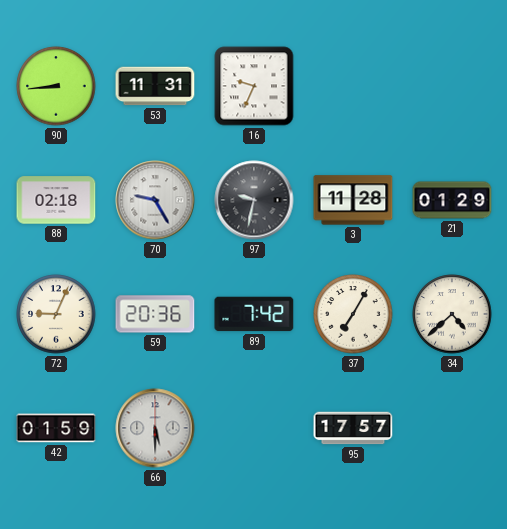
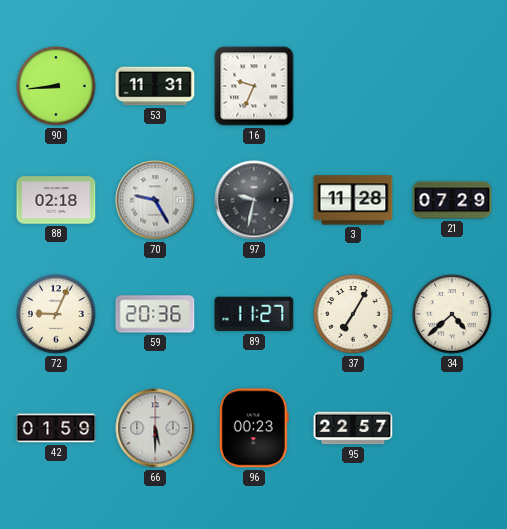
21: 01:29 -> 07:29
89: 7:42 -> 11:27
96: none -> 00:23
95: 17:57 -> 22:57
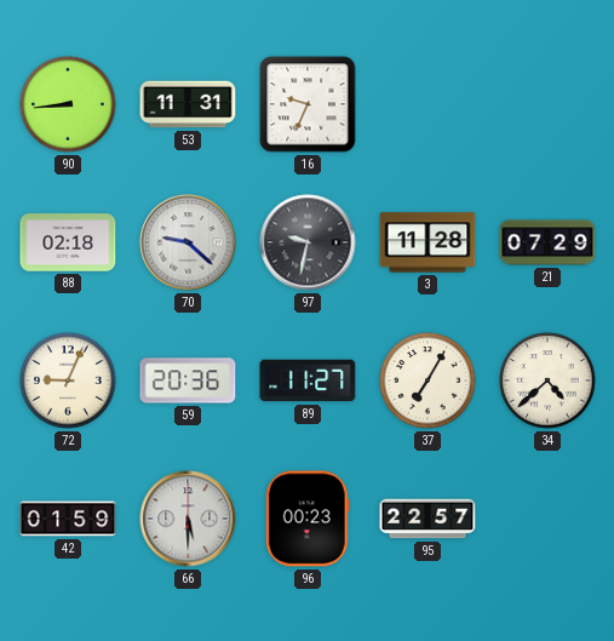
70: 9:25 -> 9:22
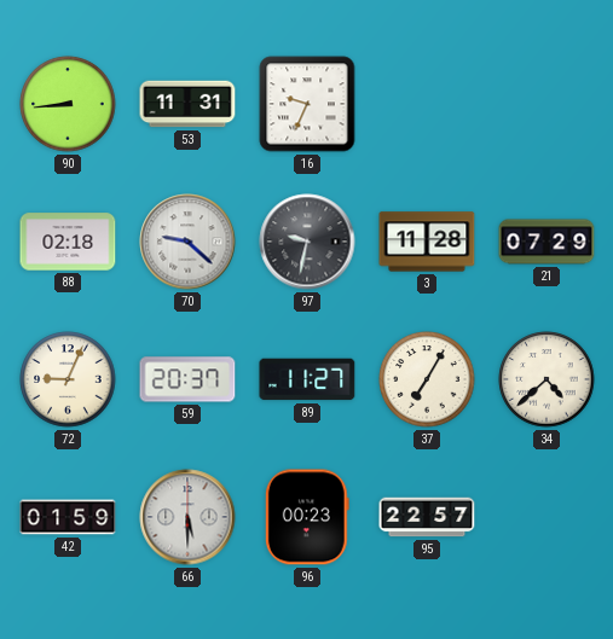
59: 20:36 -> 20:37
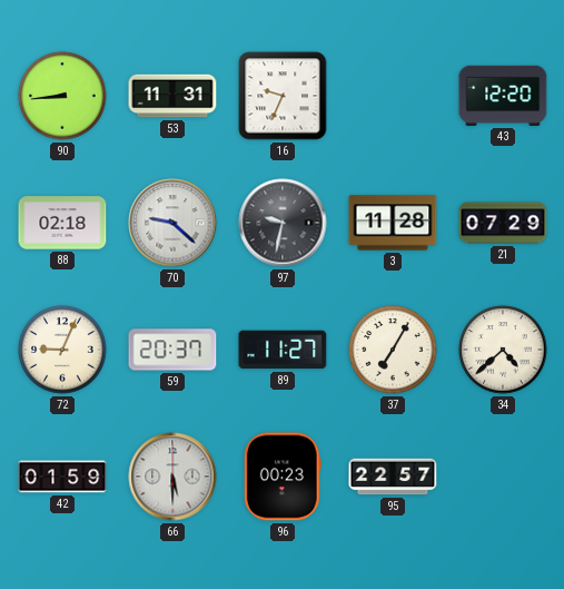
43: none -> 12:20
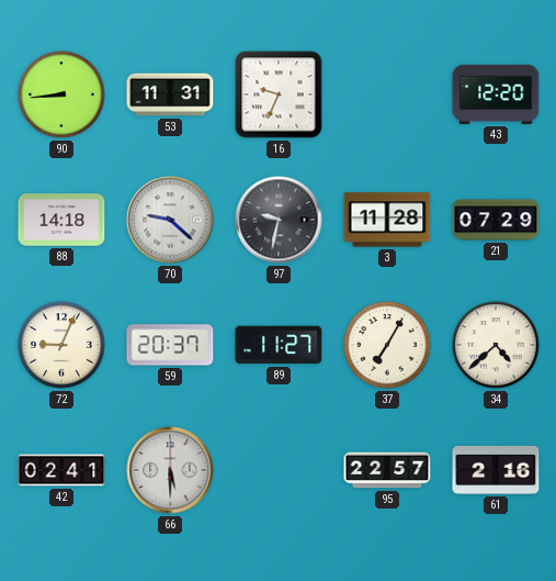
88: 02:18 -> 14:18
42: 01:59 -> 02:41
96: 00:23 -> none
61: none -> 2:16
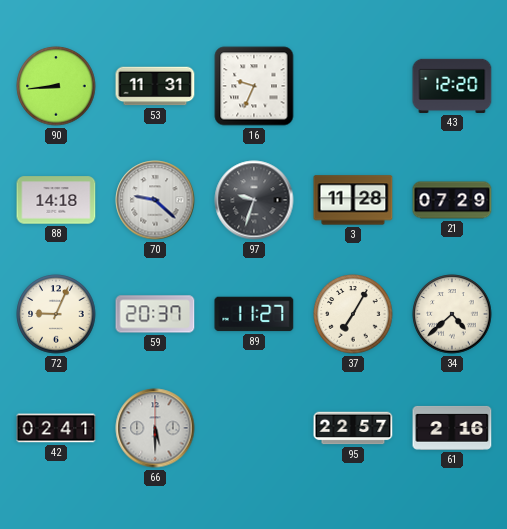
97: 9:32 -> 9:33
